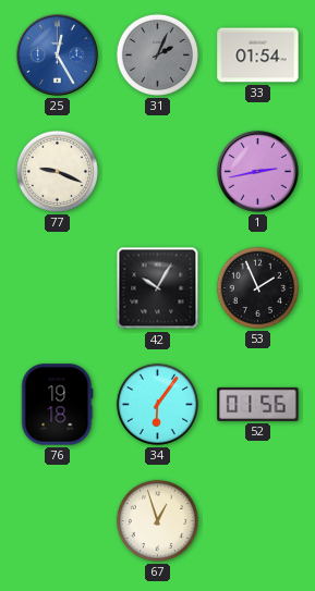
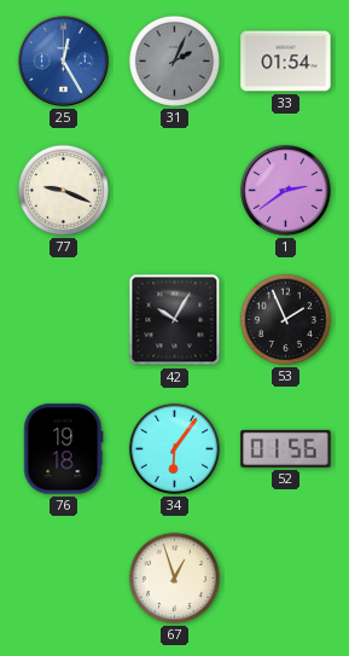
1: 2:43 -> 2:39
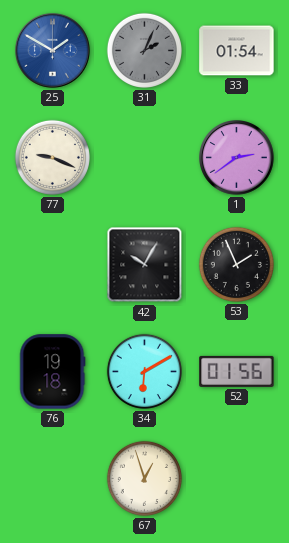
25: 12:25 -> 1:50
34: 6:06 -> 6:10
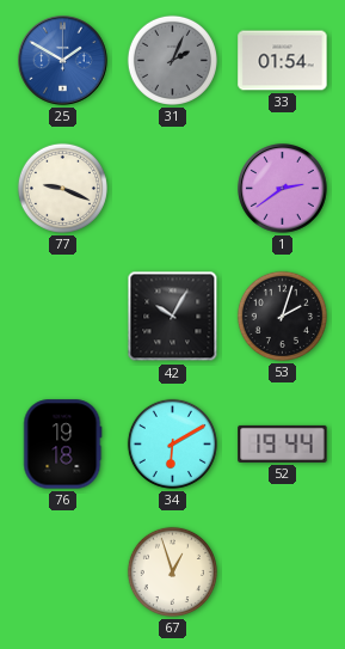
53: 1:56 -> 2:03
52: 01:56 -> 19:44
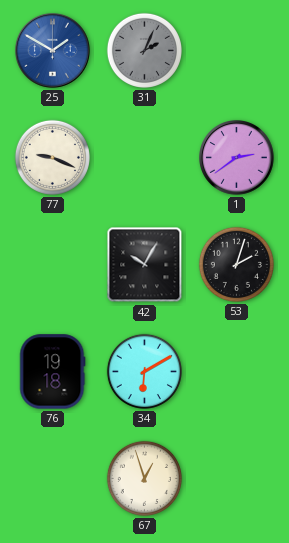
33: 01:54 -> none
52: 19:44 -> none
